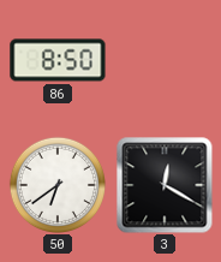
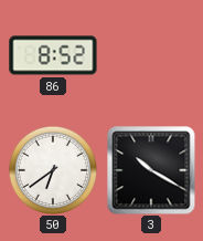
86: 8:50 -> 8:52
3: 12:20 -> 10:20
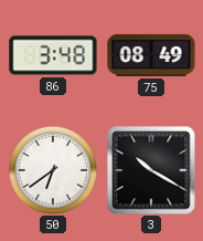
86: 8:52 -> 3:48
75: none -> 08:49
